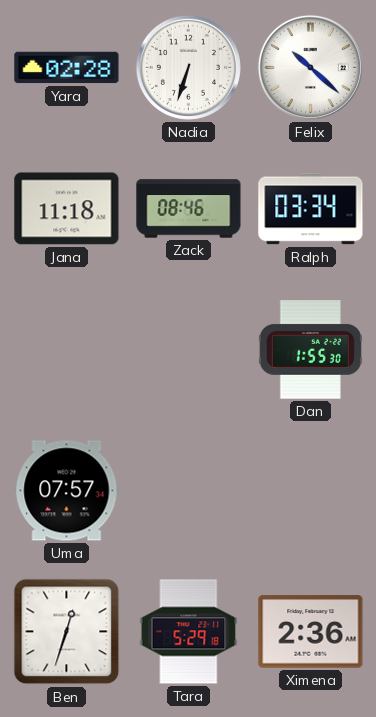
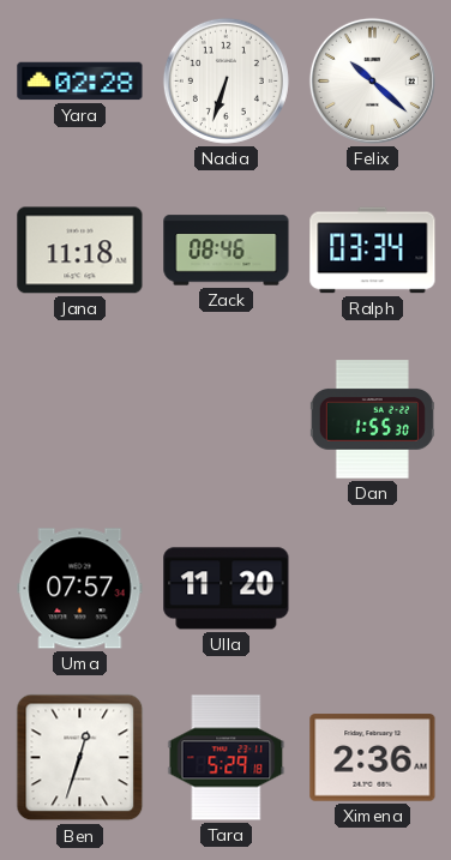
Ulla: none -> 11:20
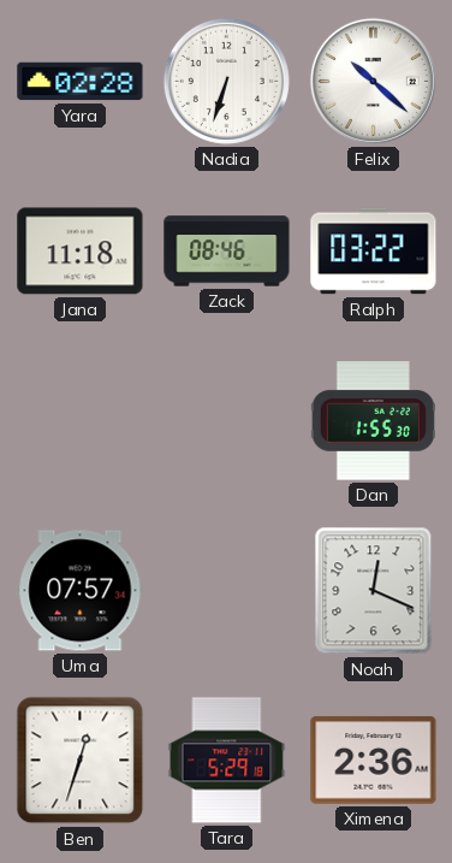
Ralph: 03:34 -> 03:22
Ulla: 11:20 -> none
Noah: none -> 12:19
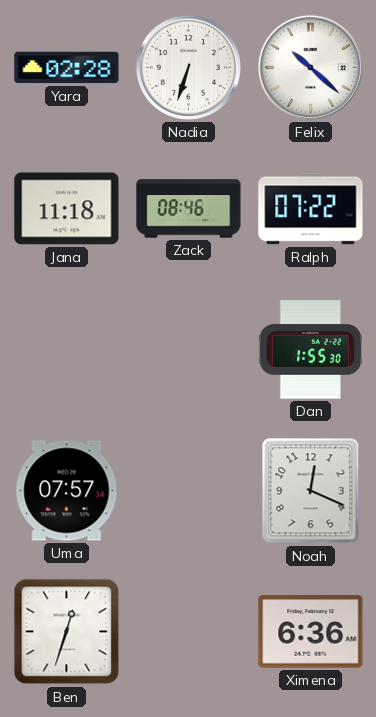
Ralph: 03:22 -> 07:22
Tara: 5:29 -> none
Ximena: 2:36 -> 6:36
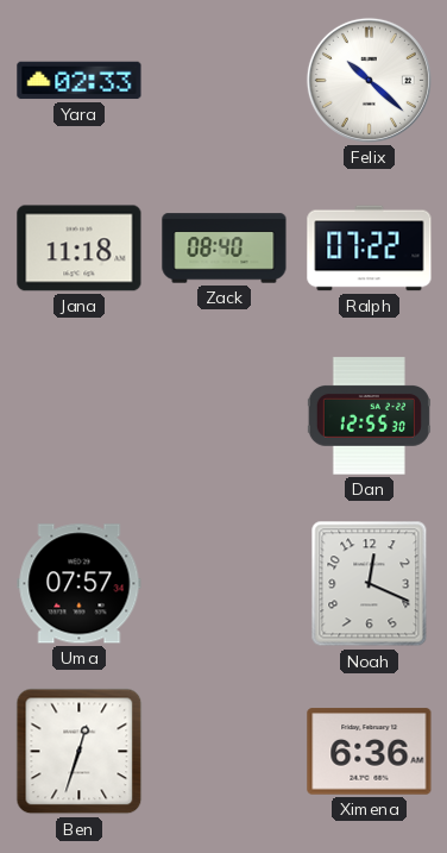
Yara: 02:28 -> 02:33
Nadia: 6:33 -> none
Zack: 08:46 -> 08:40
Dan: 1:55 -> 12:55
